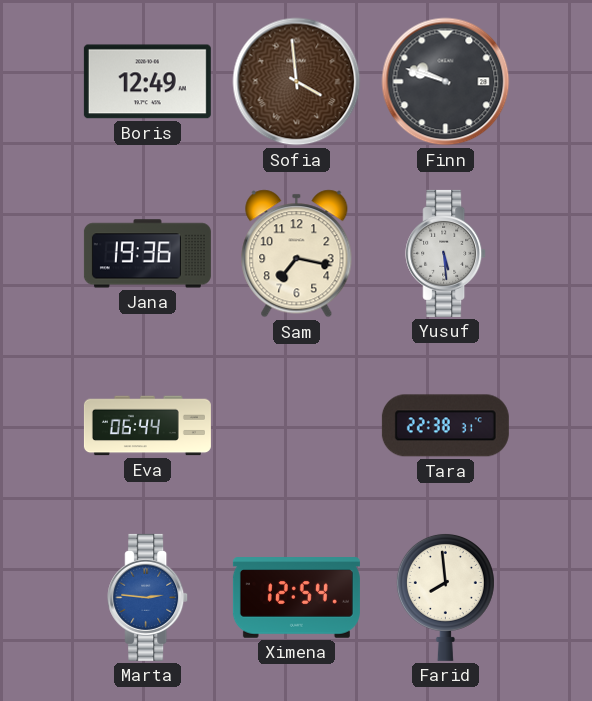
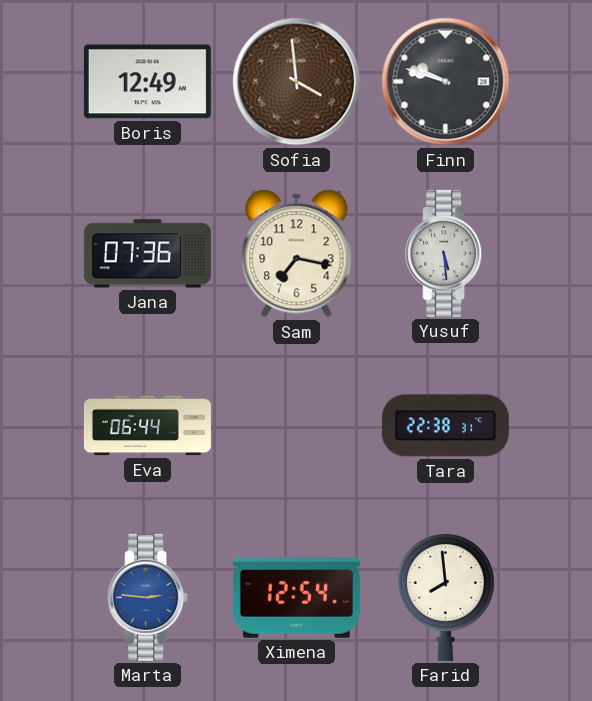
Jana: 19:36 -> 07:36
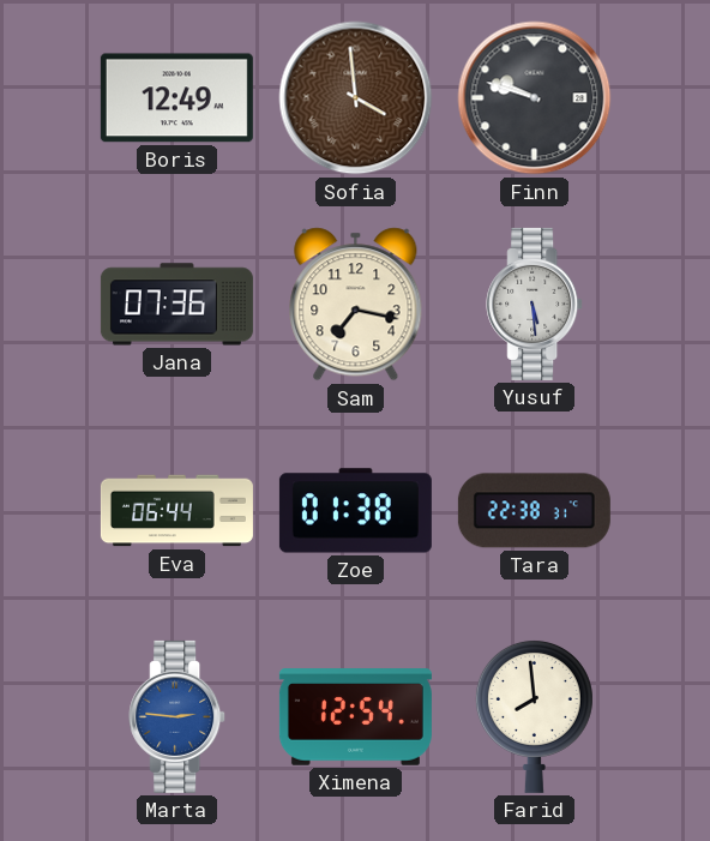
Zoe: none -> 01:38
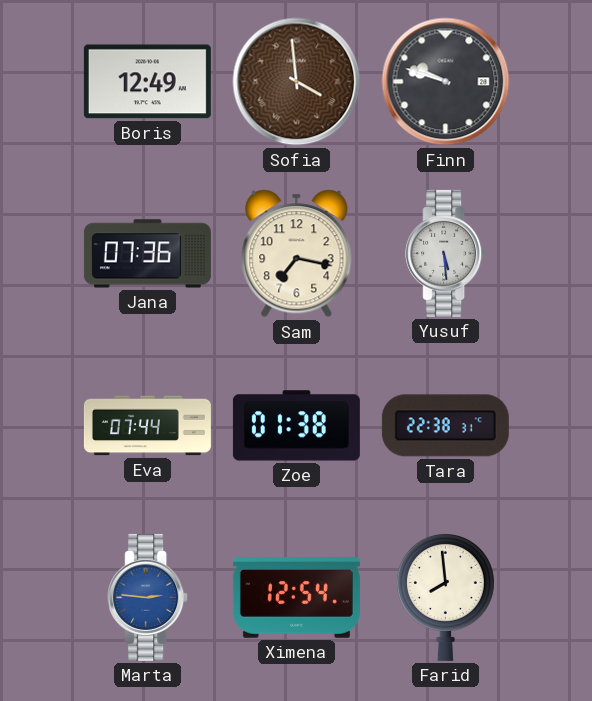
Eva: 06:44 -> 07:44
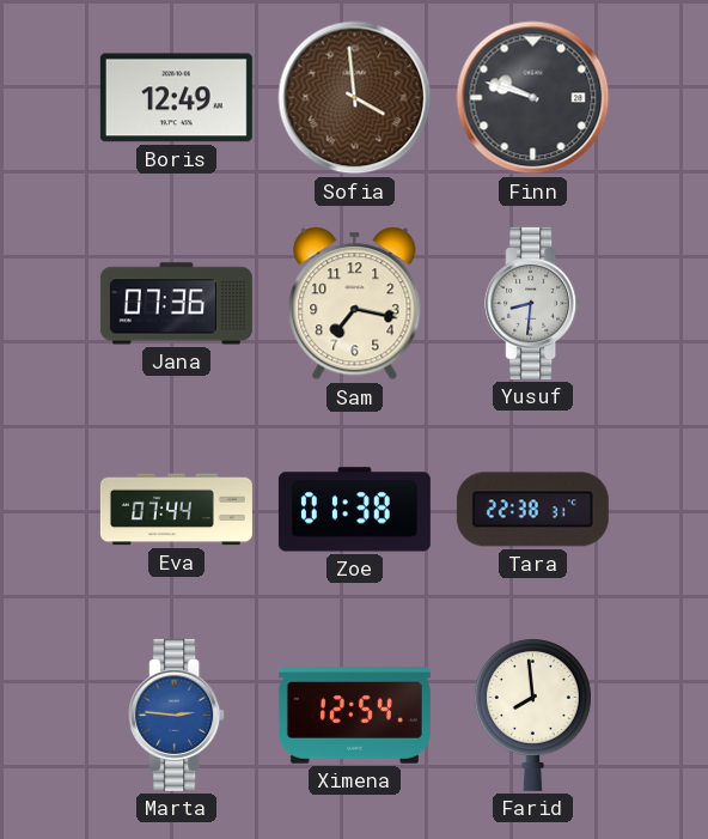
Yusuf: 5:29 -> 8:31
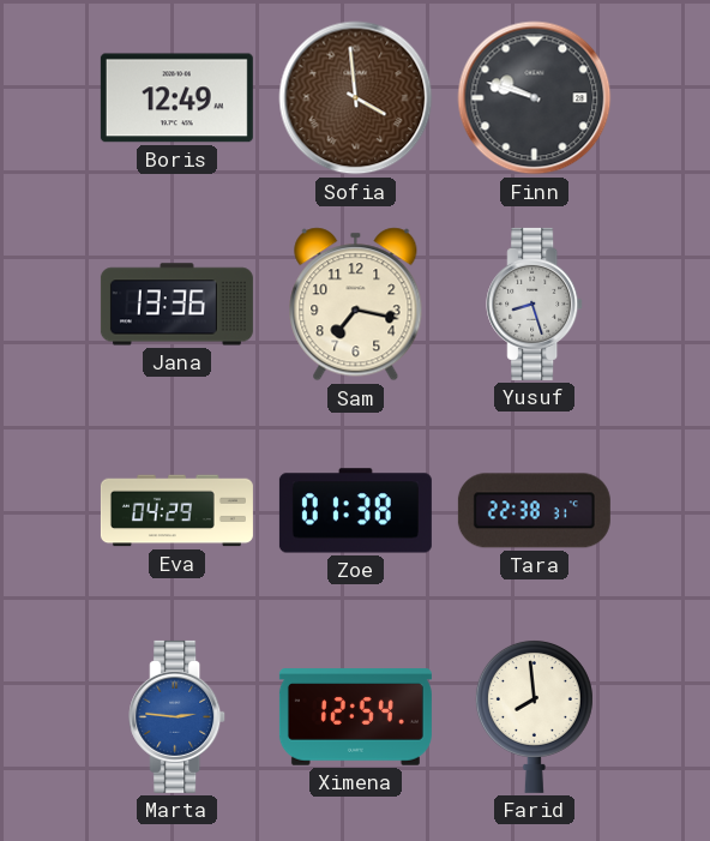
Jana: 07:36 -> 13:36
Yusuf: 8:31 -> 8:27
Eva: 07:44 -> 04:29
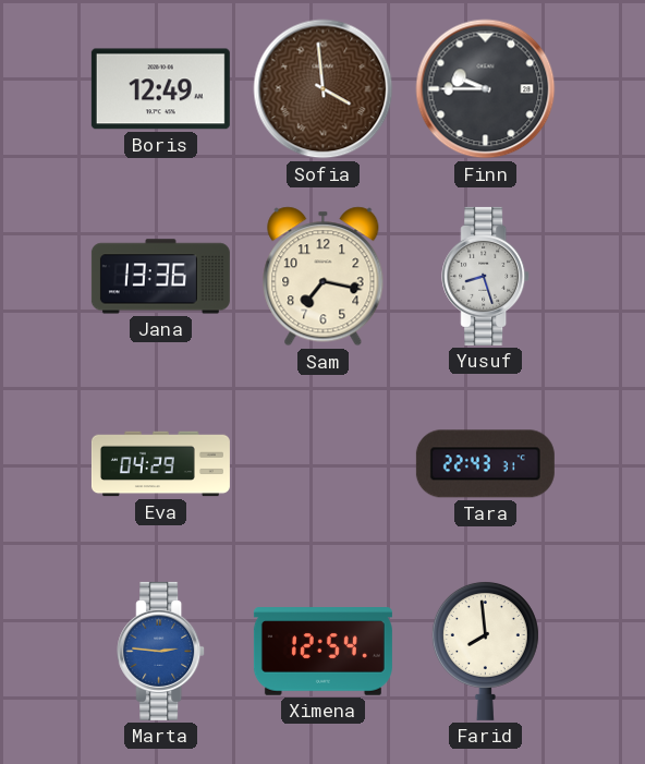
Finn: 9:48 -> 9:45
Zoe: 01:38 -> none
Tara: 22:38 -> 22:43
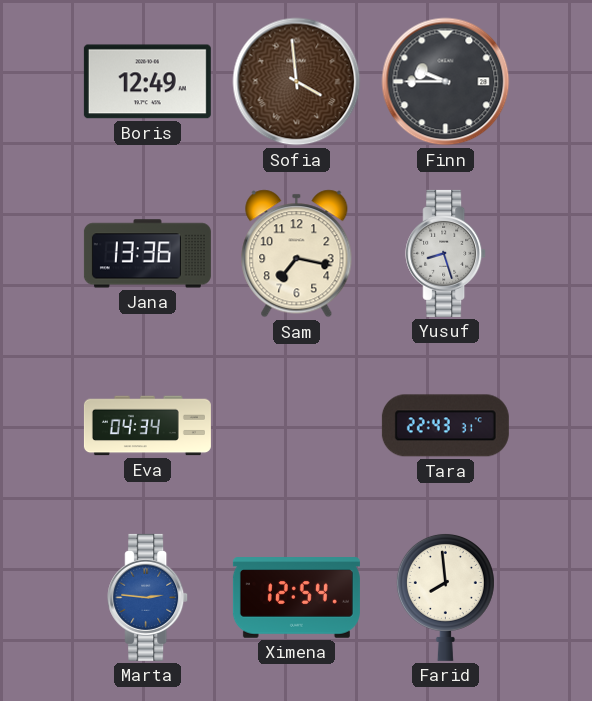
Eva: 04:29 -> 04:34
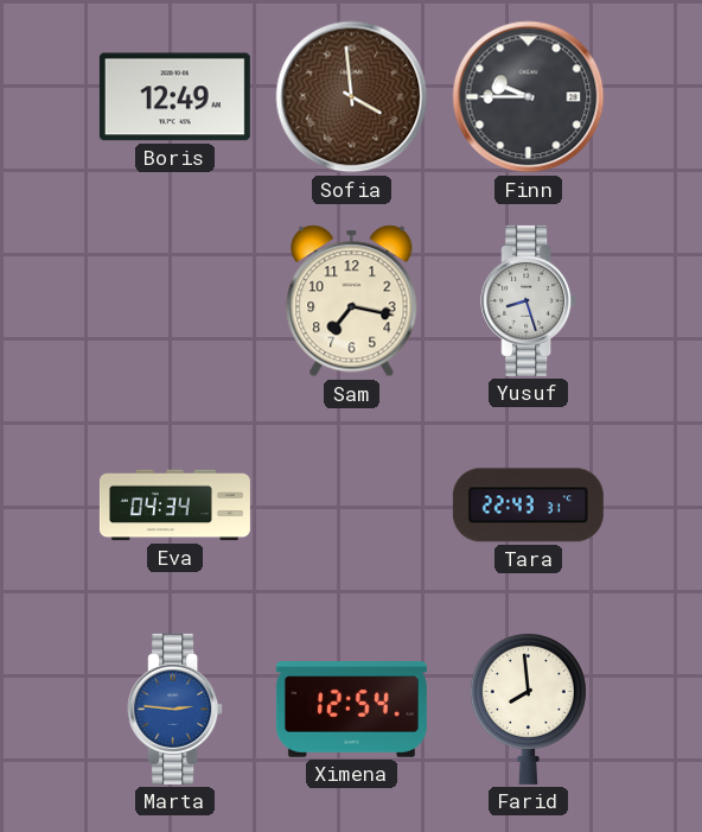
Jana: 13:36 -> none
